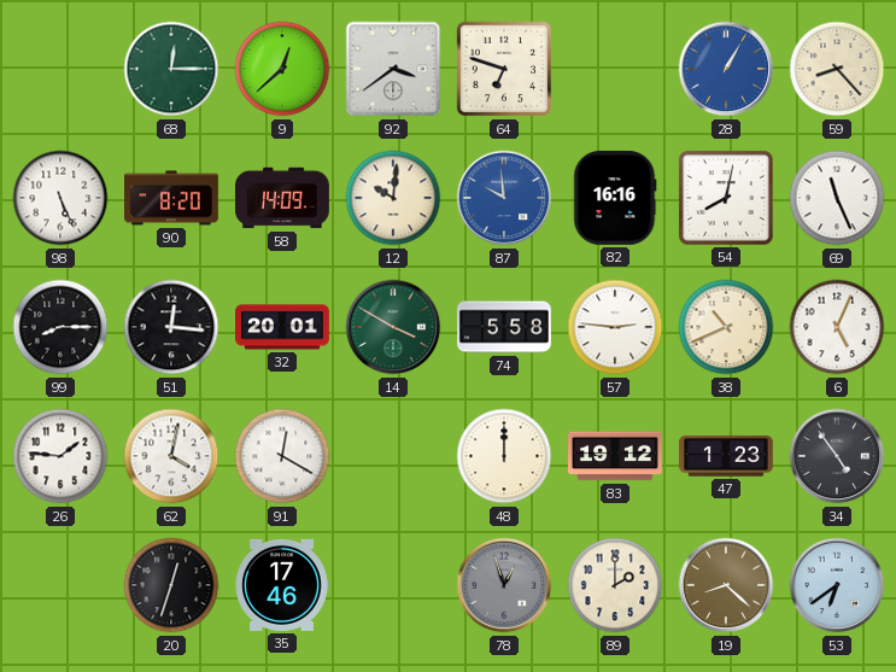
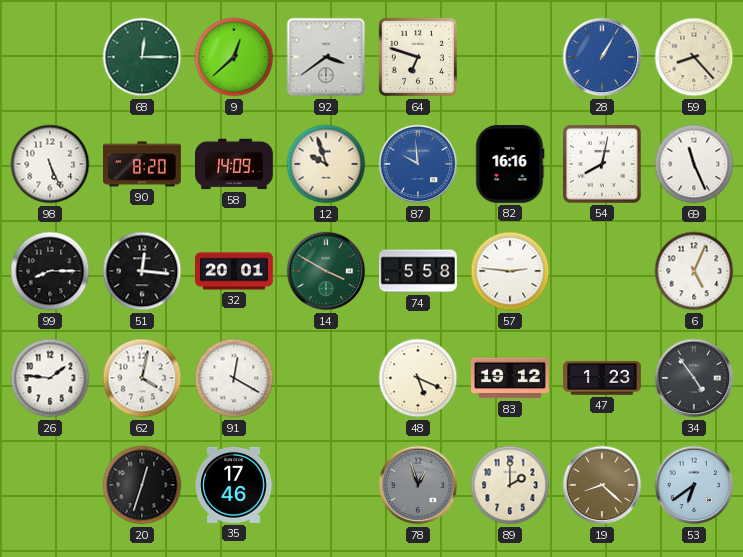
12: 10:01 -> 9:57
38: 10:41 -> none
48: 12:00 -> 5:19
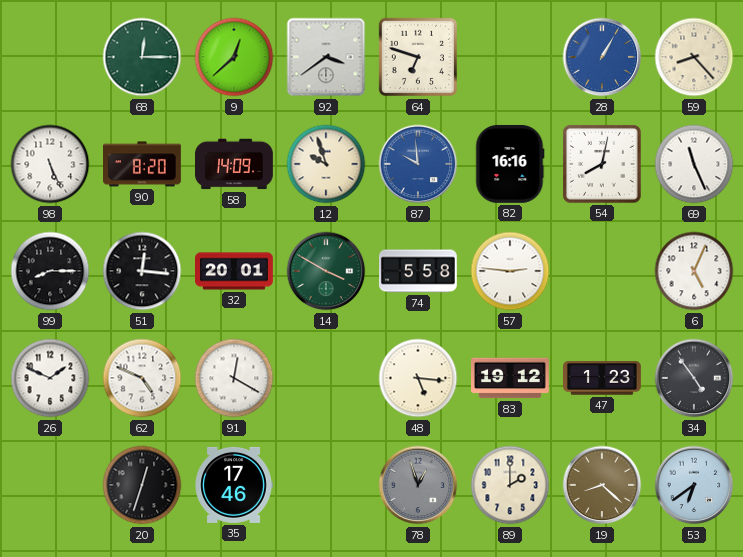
26: 1:46 -> 1:49
62: 4:02 -> 4:49
48: 5:19 -> 5:16
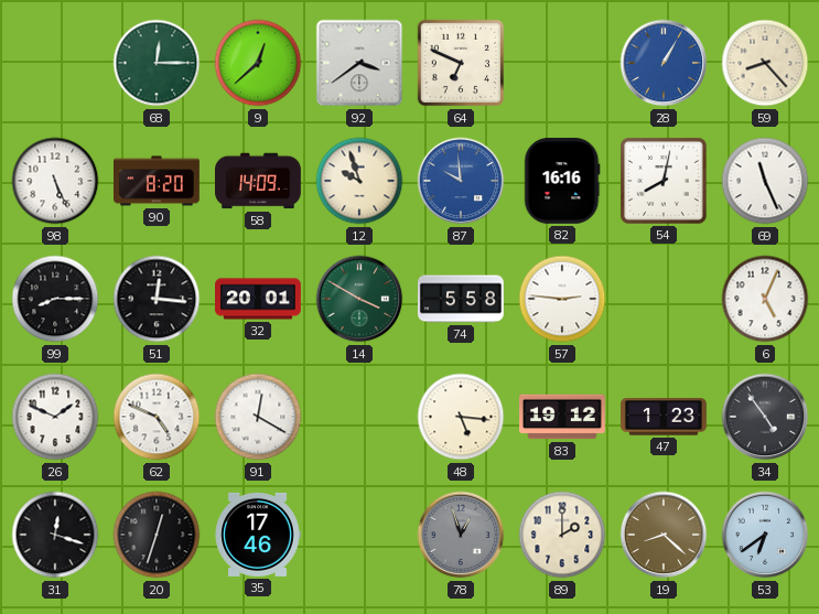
64: 6:48 -> 6:49
31: none -> 12:18
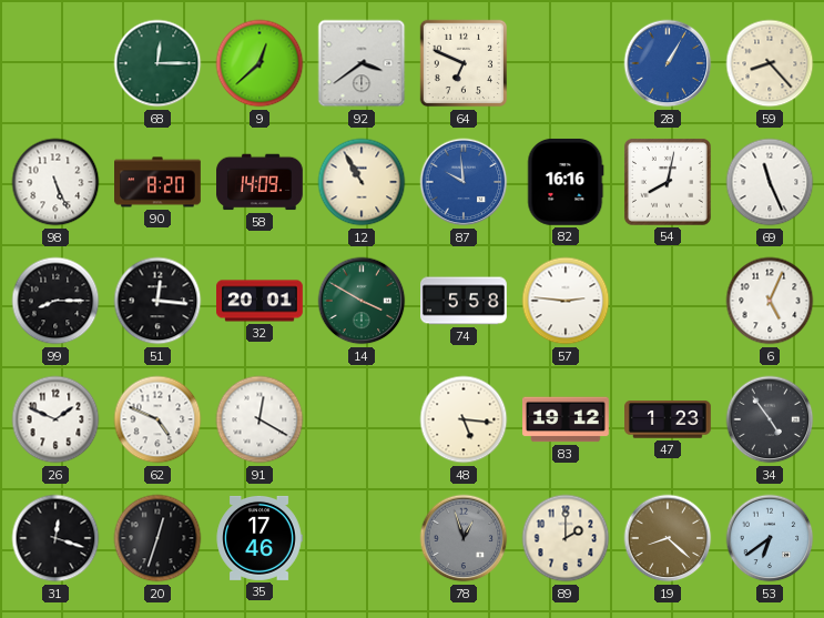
12: 9:57 -> 10:55
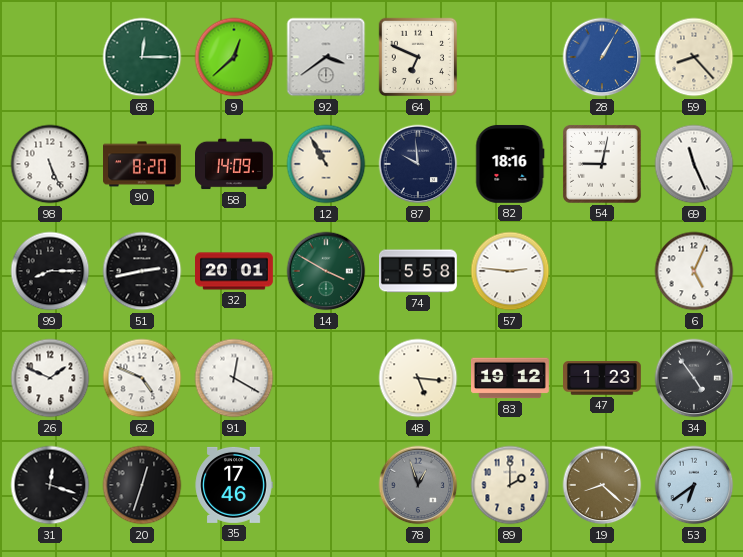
87 dial: blue -> navy
82: 16:16 -> 18:16
54: 8:02 -> 9:02
51: 12:16 -> 2:43
